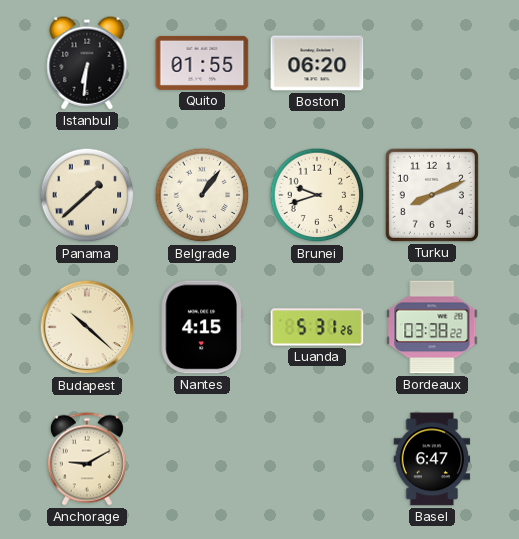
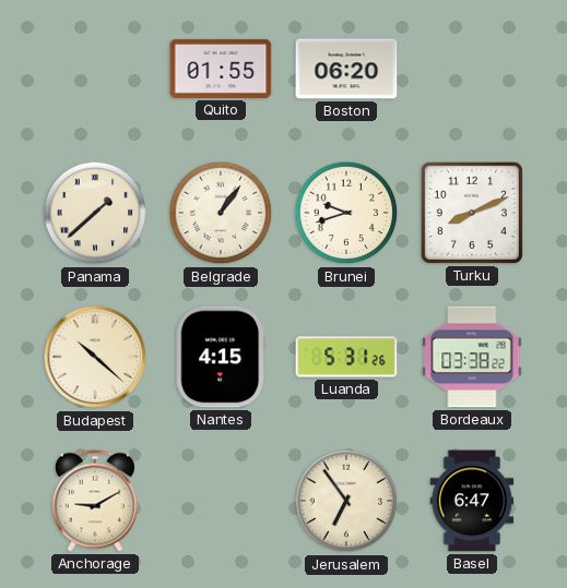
Istanbul: 6:31 -> none
Jerusalem: none -> 6:54
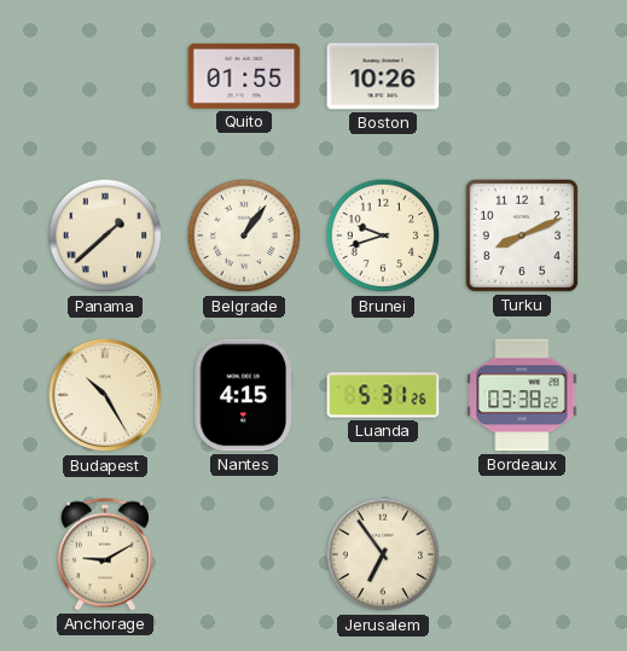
Boston: 06:20 -> 10:26
Budapest: 10:22 -> 10:25
Basel: 6:47 -> none
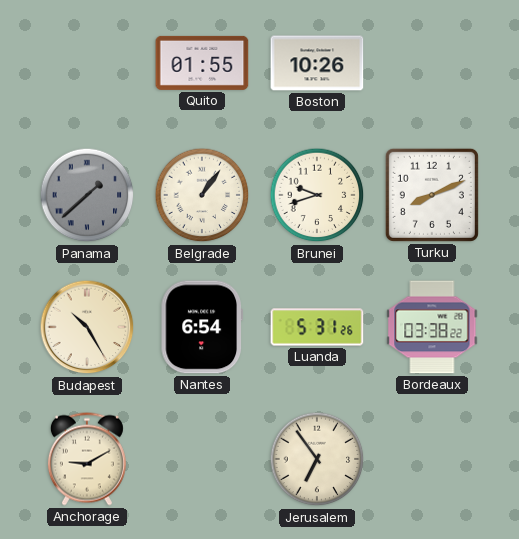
Panama dial: cream -> grey
Nantes: 4:15 -> 6:54
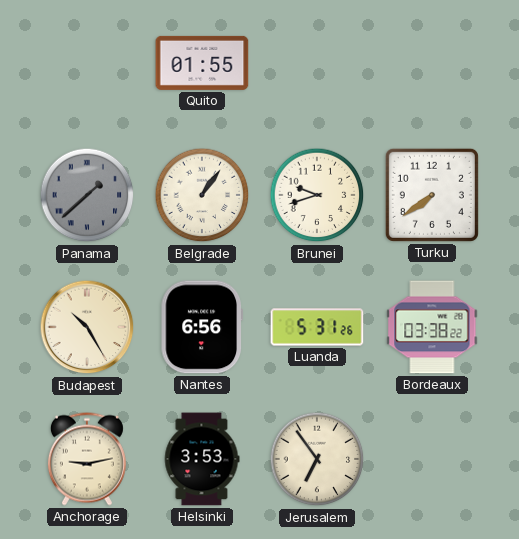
Boston: 10:26 -> none
Turku: 8:11 -> 7:39
Nantes: 6:54 -> 6:56
Anchorage: 9:10 -> 9:13
Helsinki: none -> 3:53
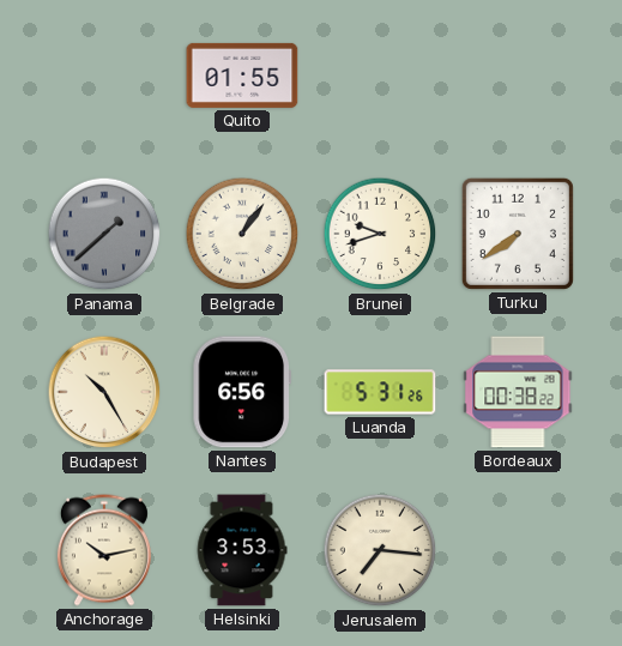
Bordeaux: 03:38 -> 00:38
Anchorage: 9:13 -> 10:13
Jerusalem: 6:54 -> 7:16
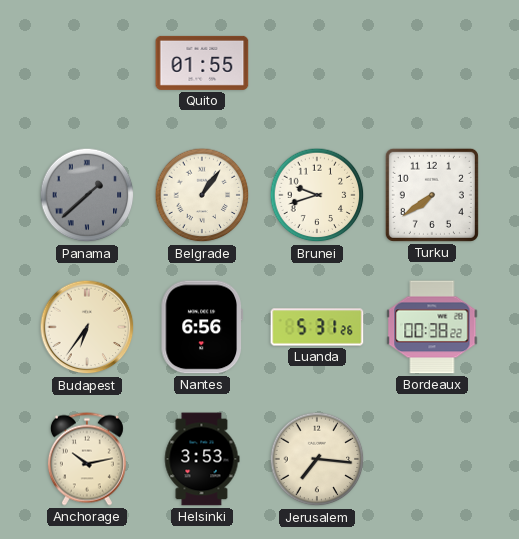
Budapest: 10:25 -> 6:36
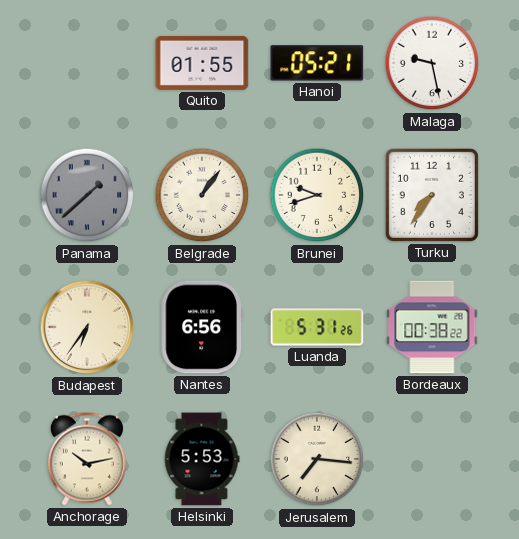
Hanoi: none -> 05:21
Malaga: none -> 9:28
Turku: 7:39 -> 7:36
Helsinki: 3:53 -> 5:53
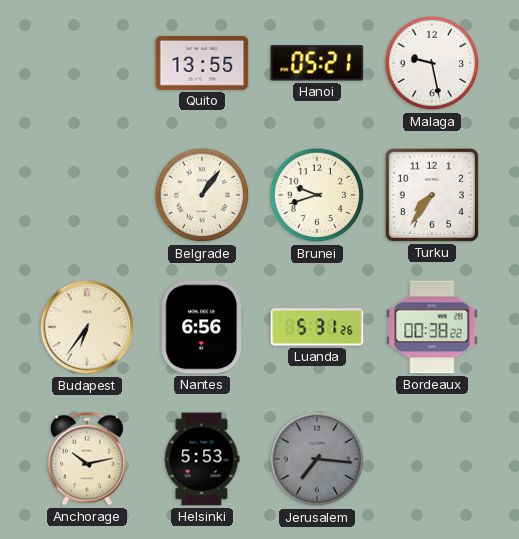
Quito: 01:55 -> 13:55
Panama: 1:38 -> none
Jerusalem dial: cream -> grey
